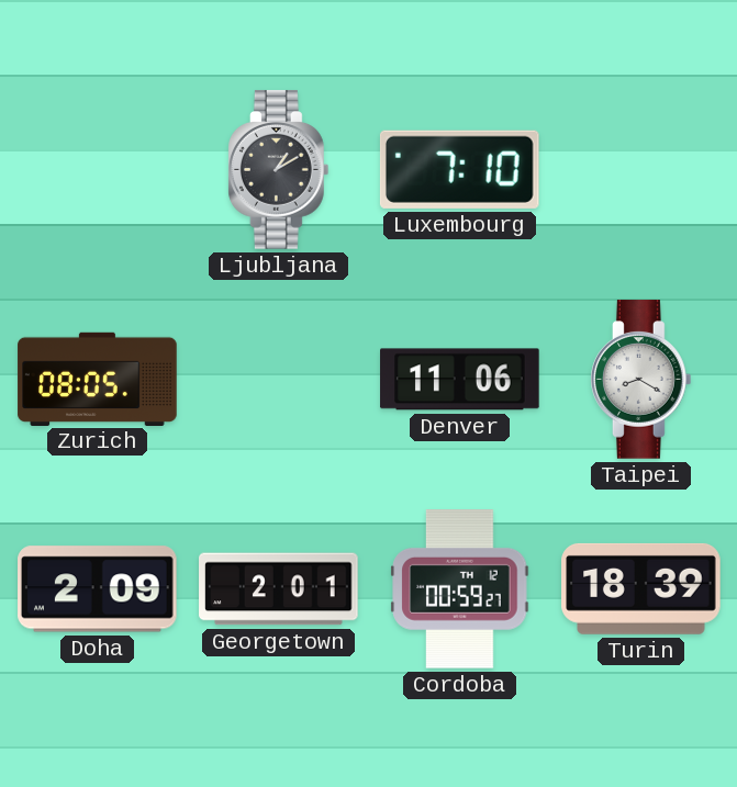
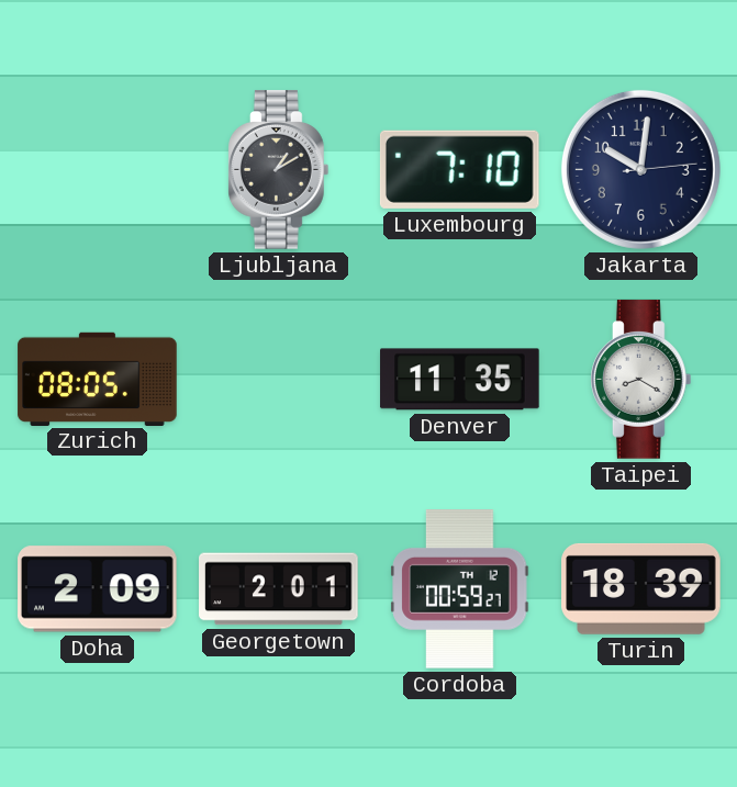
Jakarta: none -> 10:01
Denver: 11:06 -> 11:35
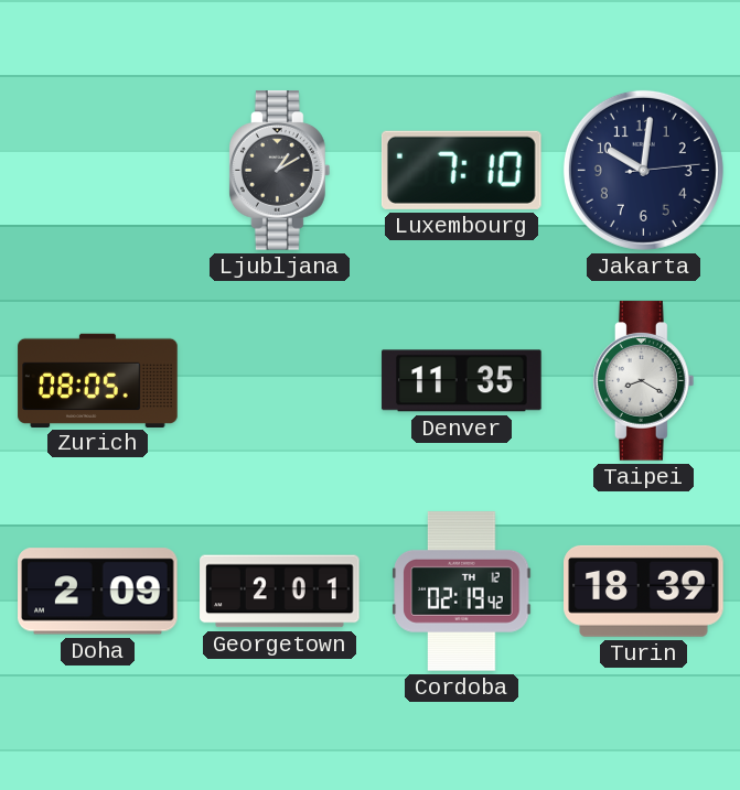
Cordoba: 00:59 -> 02:19
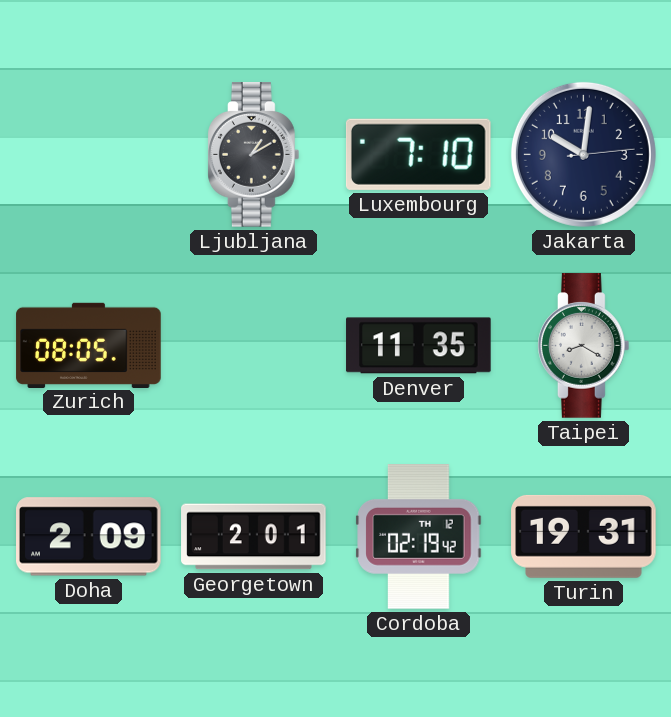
Turin: 18:39 -> 19:31
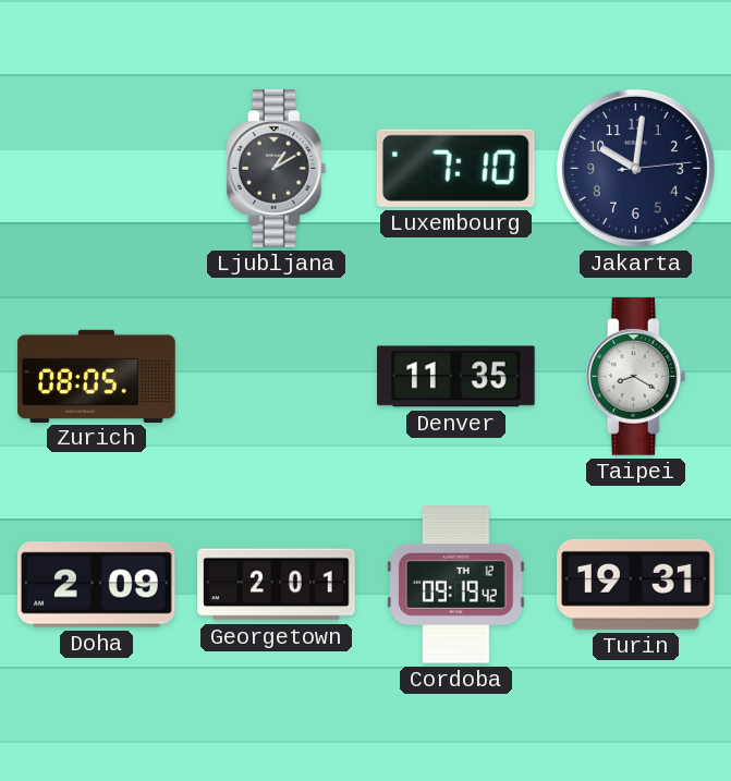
Cordoba: 02:19 -> 09:19
